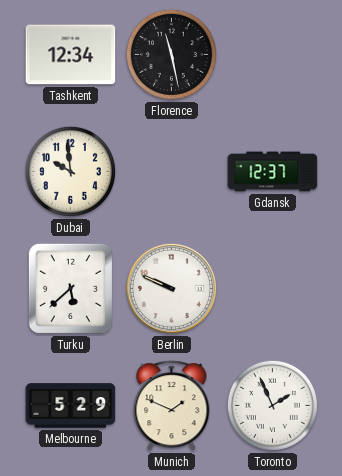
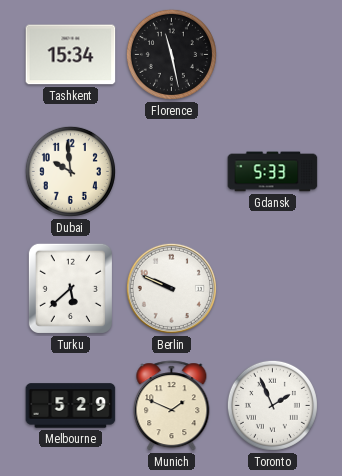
Tashkent: 12:34 -> 15:34
Gdansk: 12:37 -> 5:33
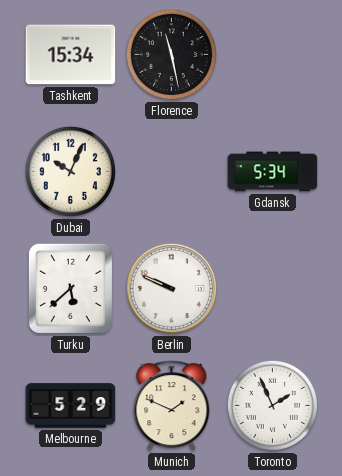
Dubai: 9:59 -> 10:04
Gdansk: 5:33 -> 5:34
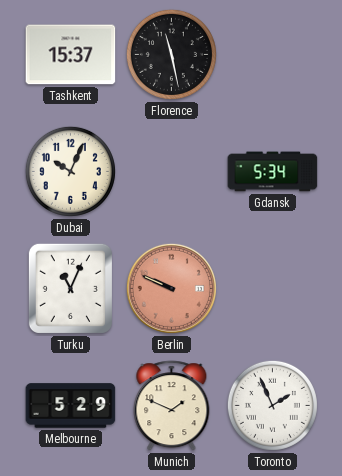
Tashkent: 15:34 -> 15:37
Turku: 5:38 -> 11:04
Berlin dial: white -> salmon
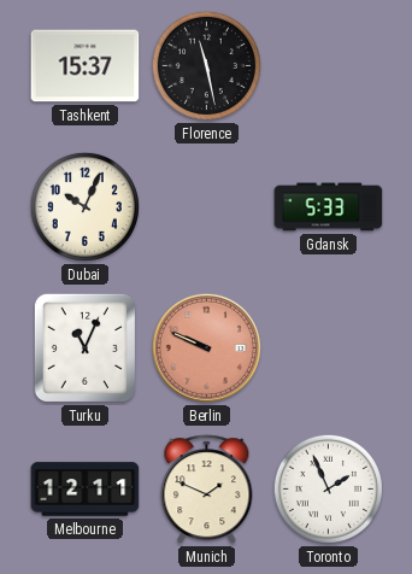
Gdansk: 5:34 -> 5:33
Melbourne: 5:29 -> 12:11
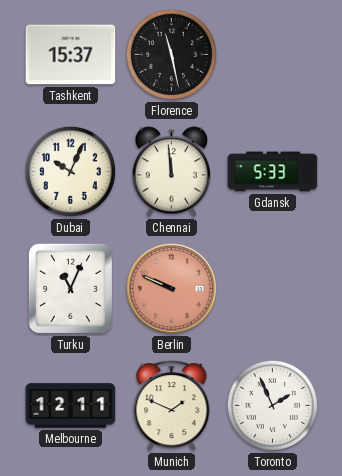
Chennai: none -> 11:59
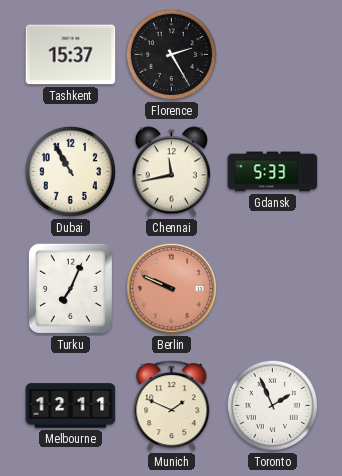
Florence: 11:28 -> 2:25
Dubai: 10:04 -> 10:55
Chennai: 11:59 -> 11:43
Turku: 11:04 -> 7:04
